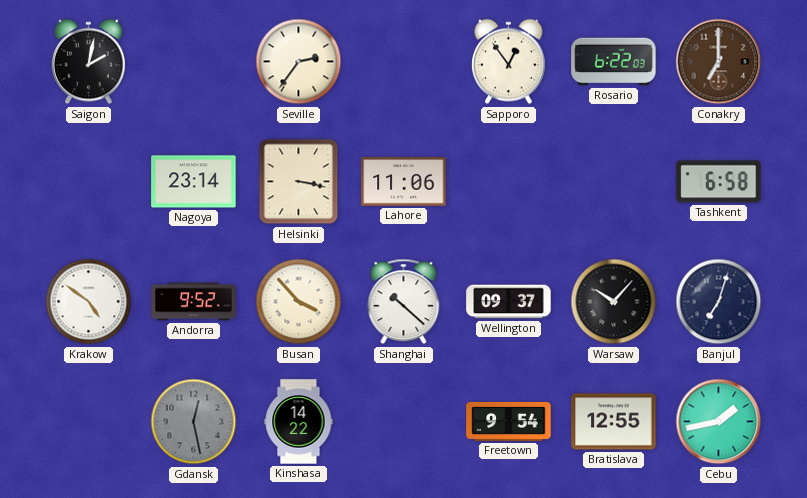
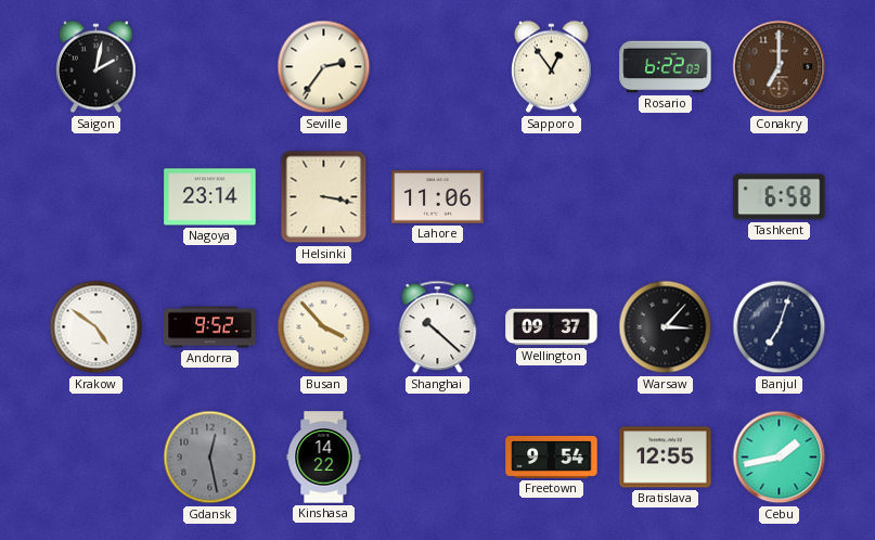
Warsaw: 10:07 -> 3:07
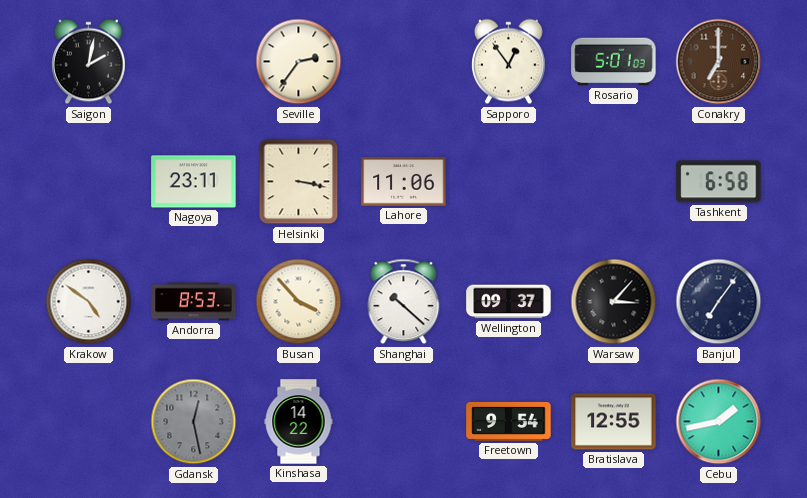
Rosario: 6:22 -> 5:01
Nagoya: 23:14 -> 23:11
Andorra: 9:52 -> 8:53
Banjul: 7:03 -> 7:06
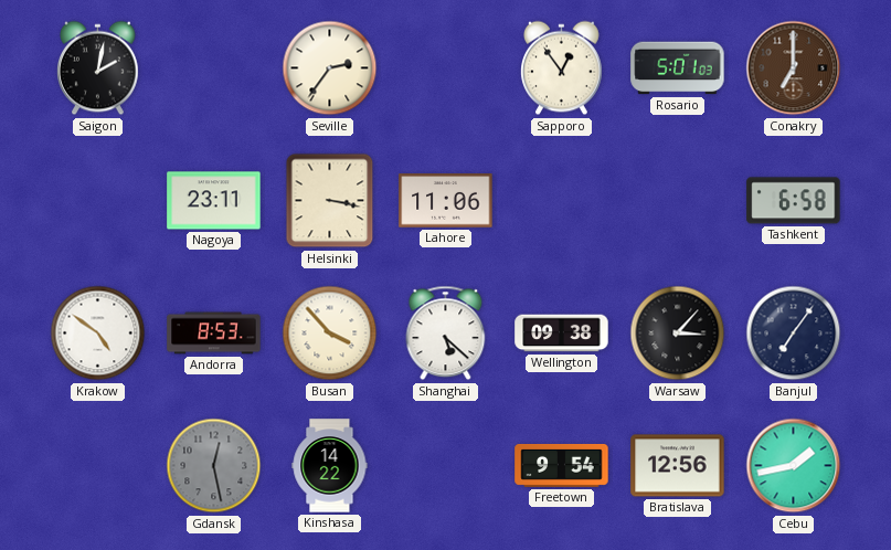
Shanghai: 10:22 -> 5:22
Wellington: 09:37 -> 09:38
Bratislava: 12:55 -> 12:56
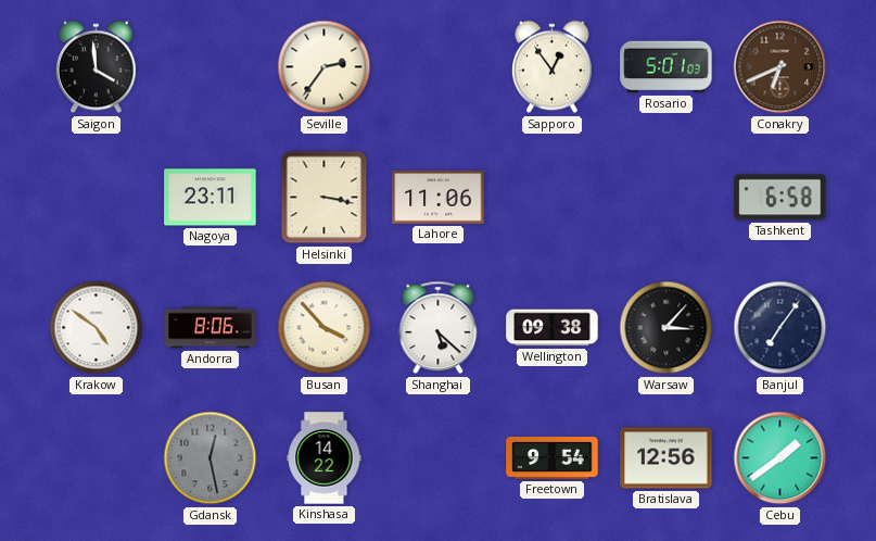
Saigon: 2:02 -> 3:59
Conakry: 7:00 -> 6:41
Andorra: 8:53 -> 8:06
Cebu: 1:43 -> 1:39
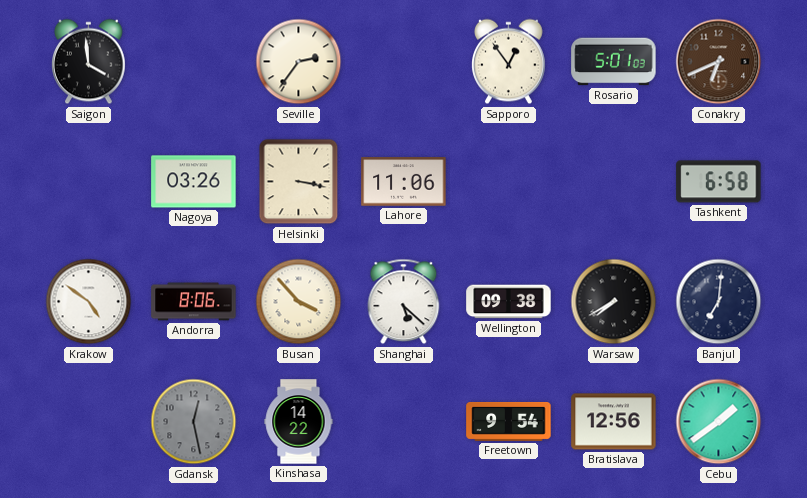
Nagoya: 23:11 -> 03:26
Warsaw: 3:07 -> 7:40
Banjul: 7:06 -> 7:01
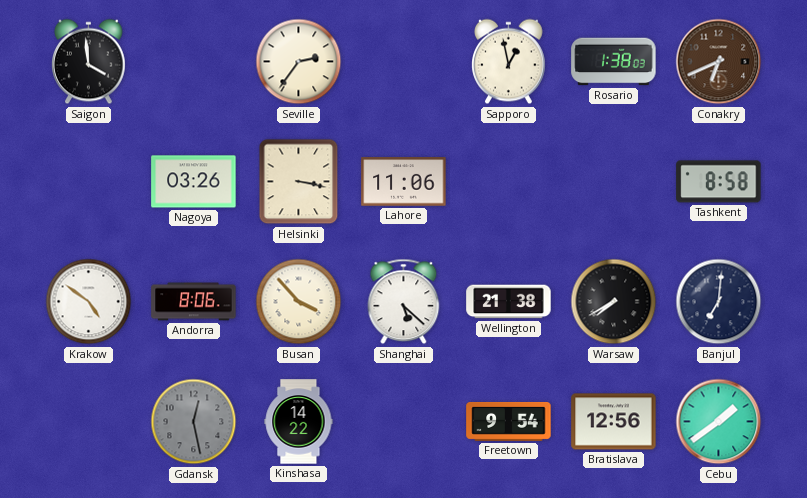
Sapporo: 12:54 -> 12:58
Rosario: 5:01 -> 1:38
Tashkent: 6:58 -> 8:58
Wellington: 09:38 -> 21:38
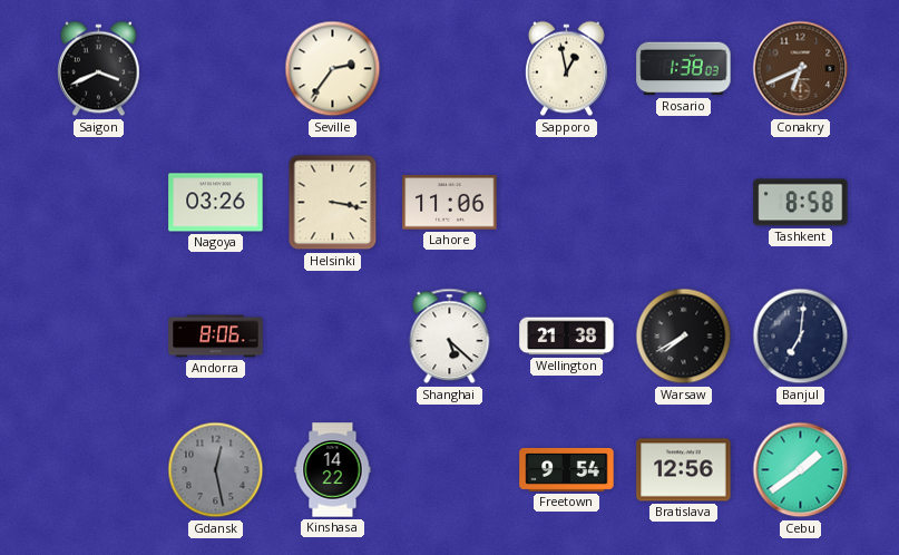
Saigon: 3:59 -> 3:41
Krakow: 4:51 -> none
Busan: 3:53 -> none
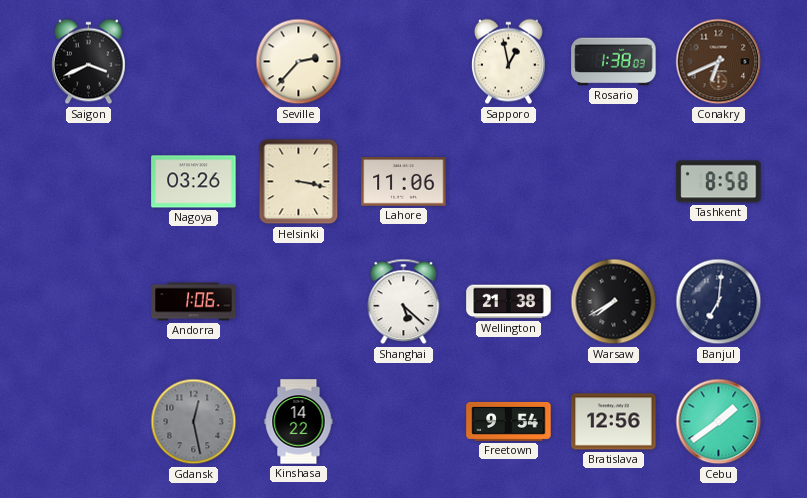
Seville: 2:36 -> 2:37
Andorra: 8:06 -> 1:06
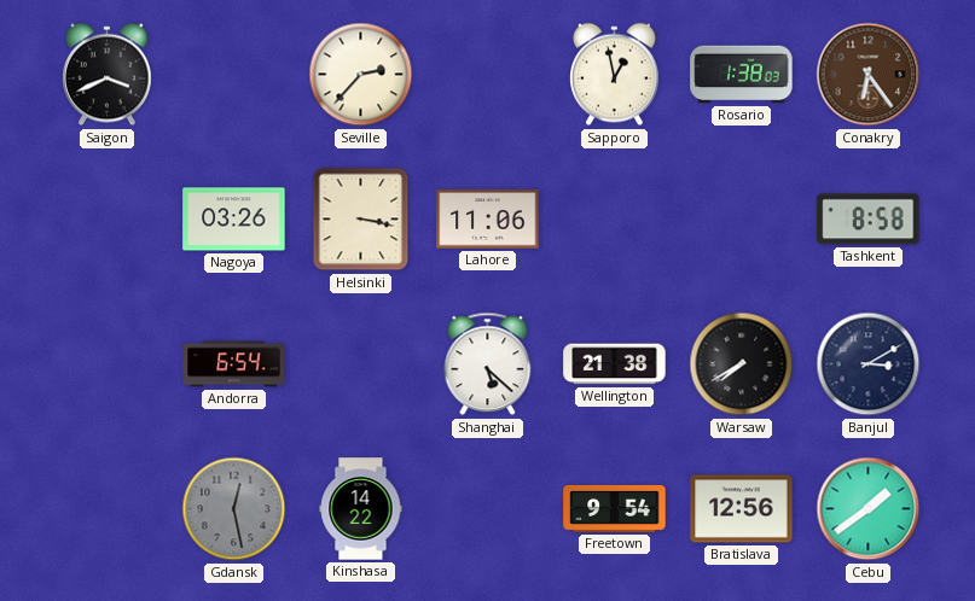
Conakry: 6:41 -> 6:24
Andorra: 1:06 -> 6:54
Banjul: 7:01 -> 3:10
